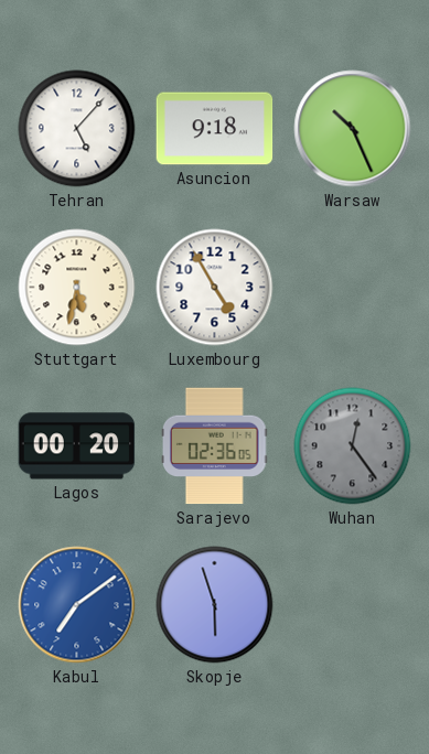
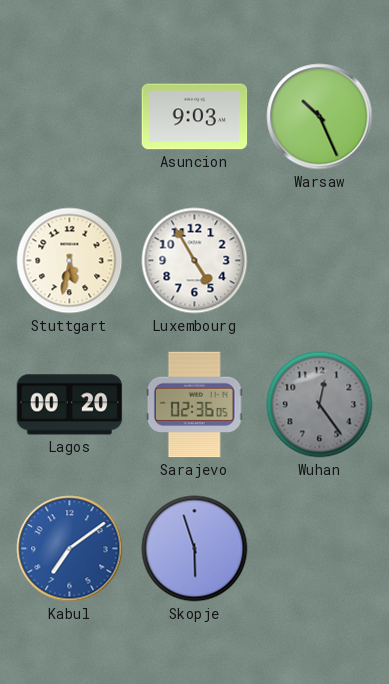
Tehran: 5:07 -> none
Asuncion: 9:18 -> 9:03
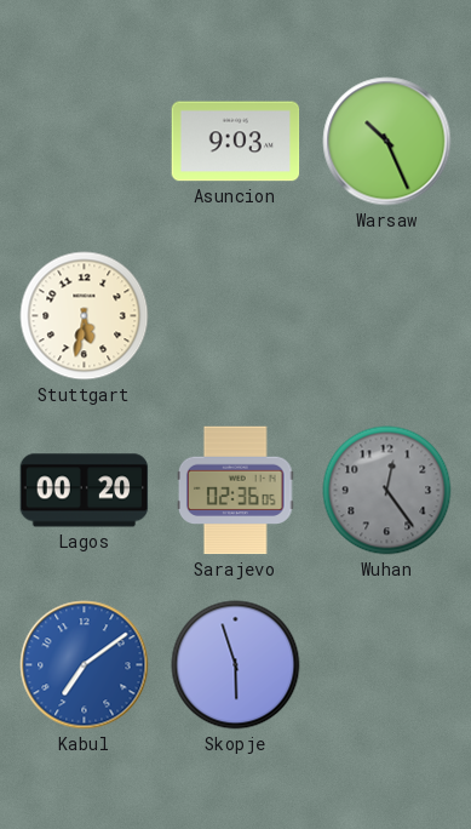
Luxembourg: 4:55 -> none
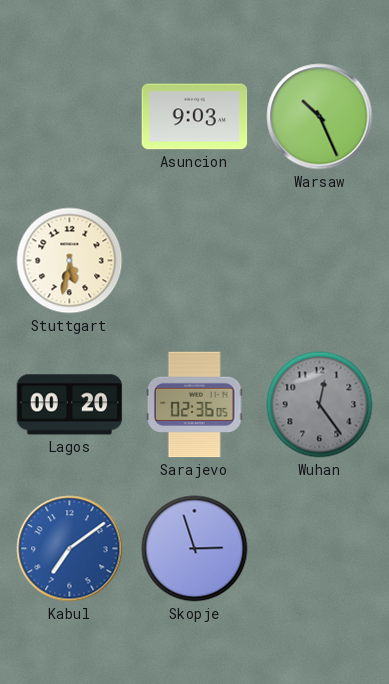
Skopje: 5:57 -> 2:57
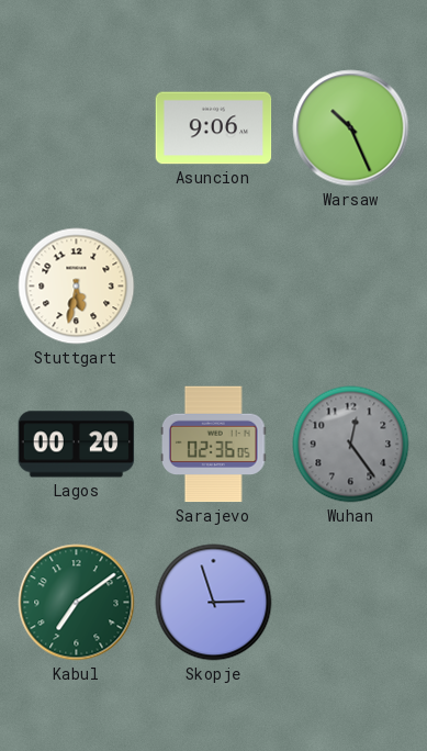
Asuncion: 9:03 -> 9:06
Kabul dial: blue -> green
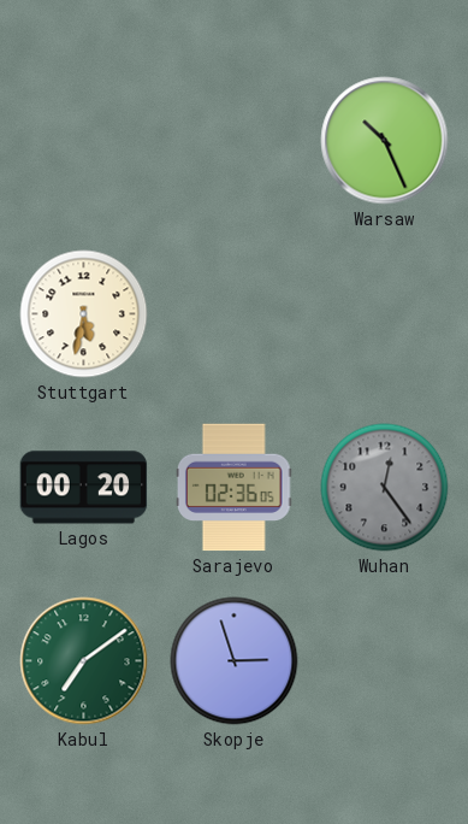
Asuncion: 9:06 -> none
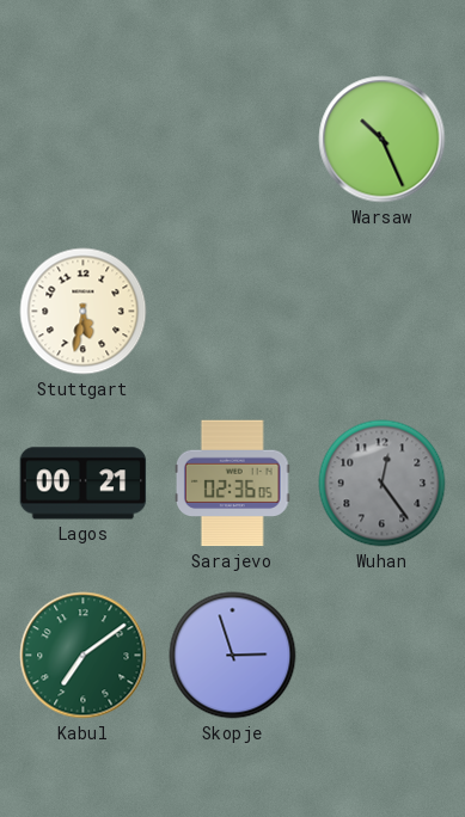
Lagos: 00:20 -> 00:21
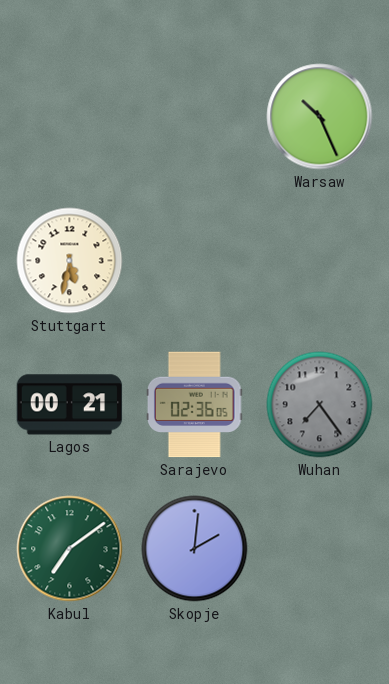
Wuhan: 12:24 -> 7:24
Skopje: 2:57 -> 2:01
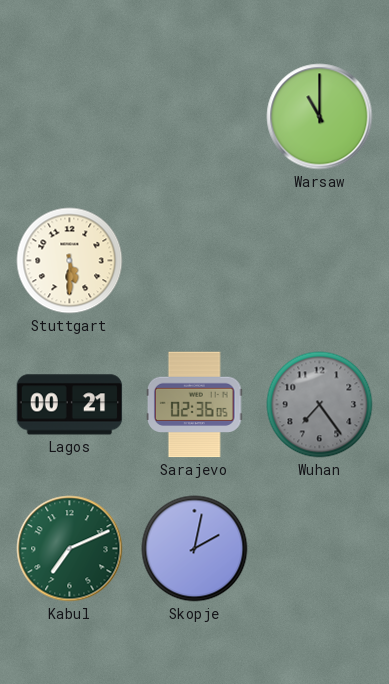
Warsaw: 10:26 -> 11:00
Stuttgart: 5:32 -> 5:30
Kabul: 7:09 -> 7:11
Skopje: 2:01 -> 2:02
